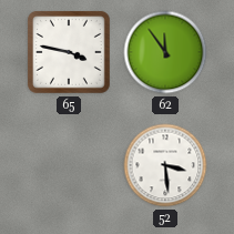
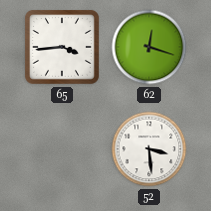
65: 3:47 -> 3:44
62: 11:54 -> 12:18
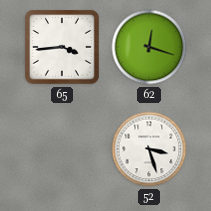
52: 3:29 -> 3:27
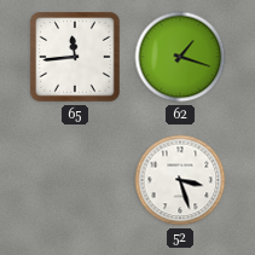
65: 3:44 -> 11:44
62: 12:18 -> 1:18
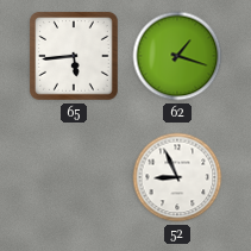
65: 11:44 -> 5:44
52: 3:27 -> 8:56
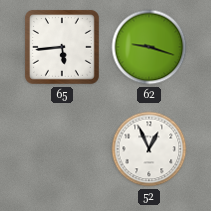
62: 1:18 -> 9:18
52: 8:56 -> 12:56
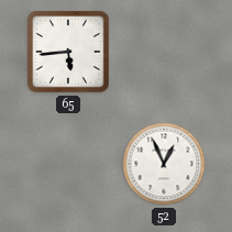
62: 9:18 -> none
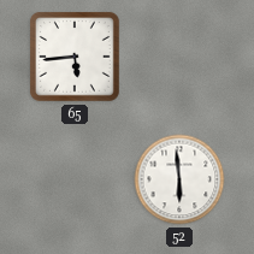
52: 12:56 -> 5:59
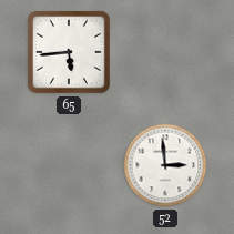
52: 5:59 -> 2:59
